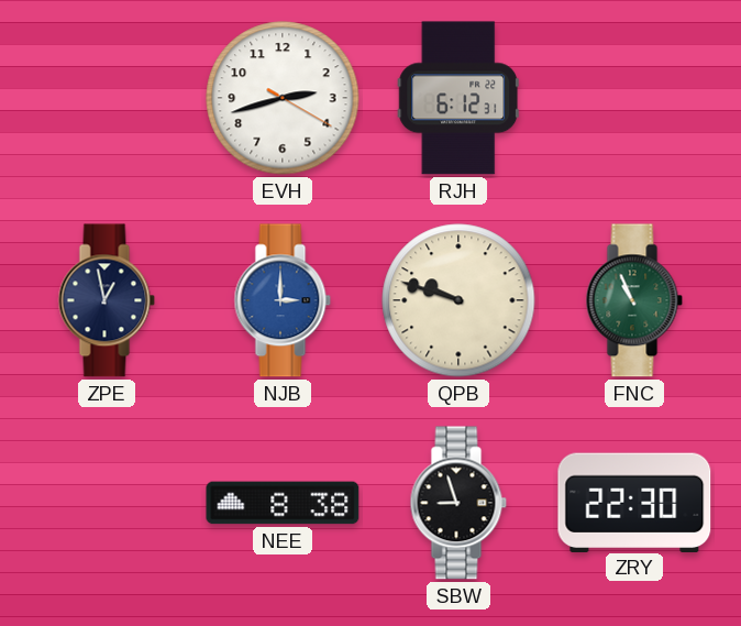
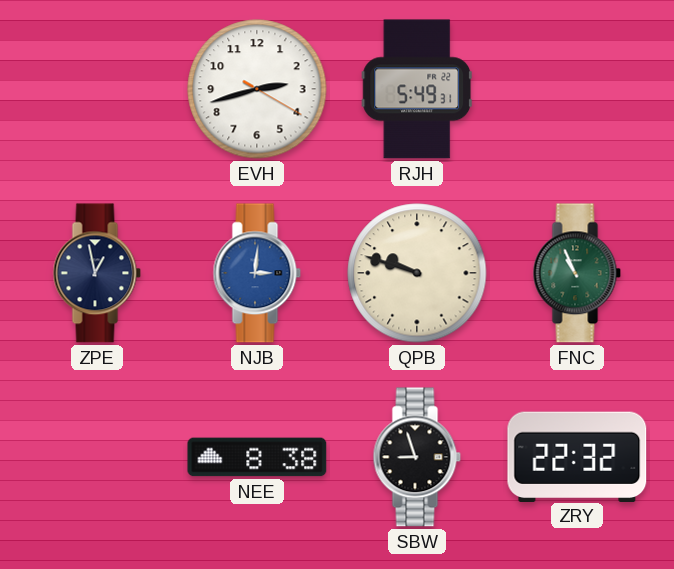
RJH: 6:12 -> 5:49
NJB: 3:00 -> 3:01
ZRY: 22:30 -> 22:32
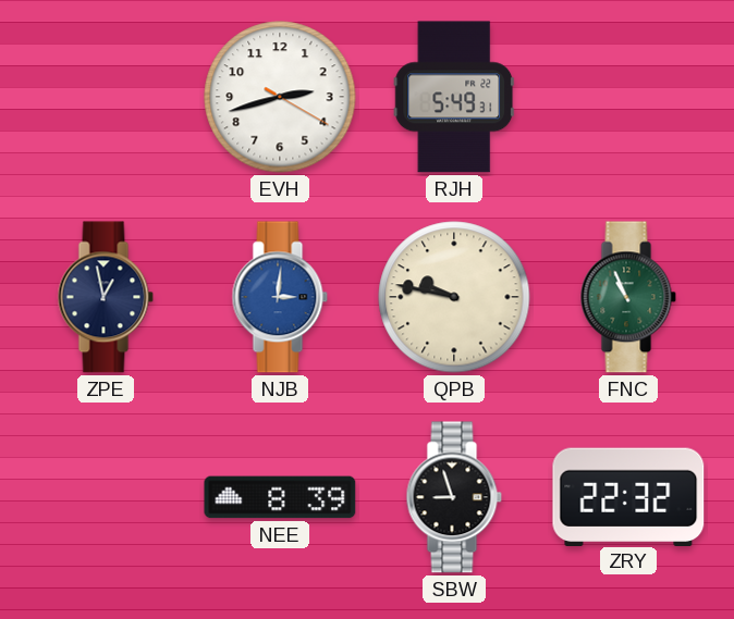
QPB: 9:48 -> 9:47
NEE: 8:38 -> 8:39
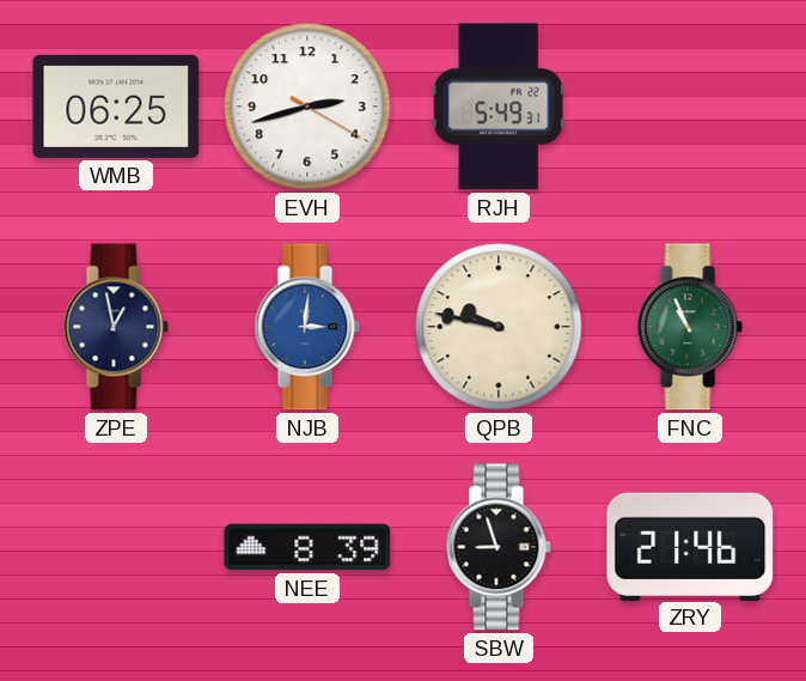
WMB: none -> 06:25
ZRY: 22:32 -> 21:46
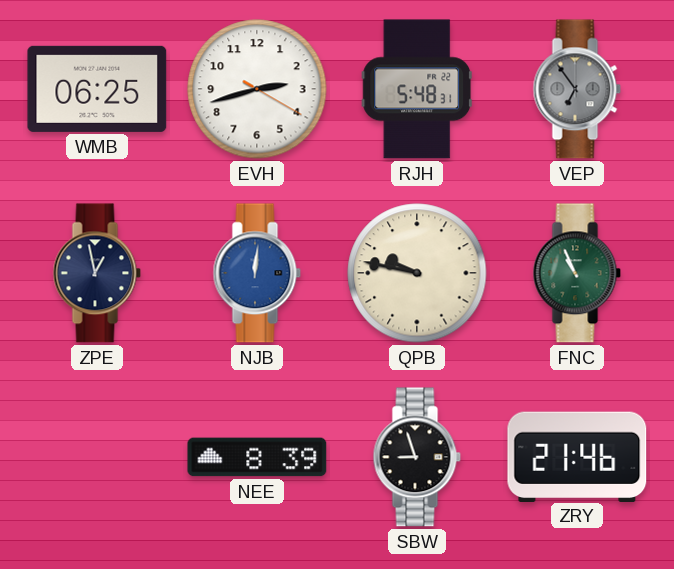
RJH: 5:49 -> 5:48
VEP: none -> 6:54
NJB: 3:01 -> 12:01
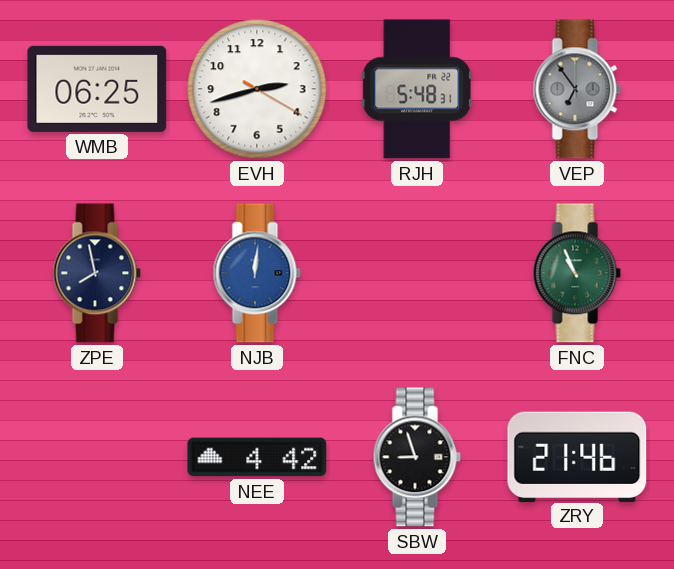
ZPE: 12:58 -> 7:58
QPB: 9:47 -> none
NEE: 8:39 -> 4:42
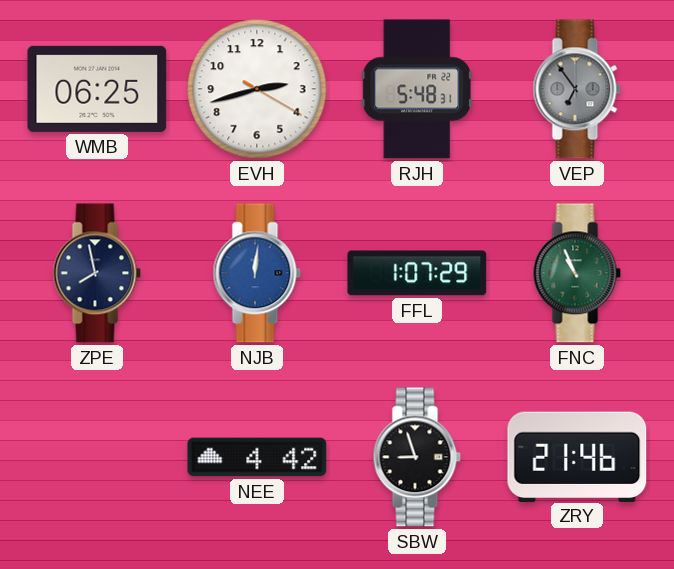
FFL: none -> 1:07
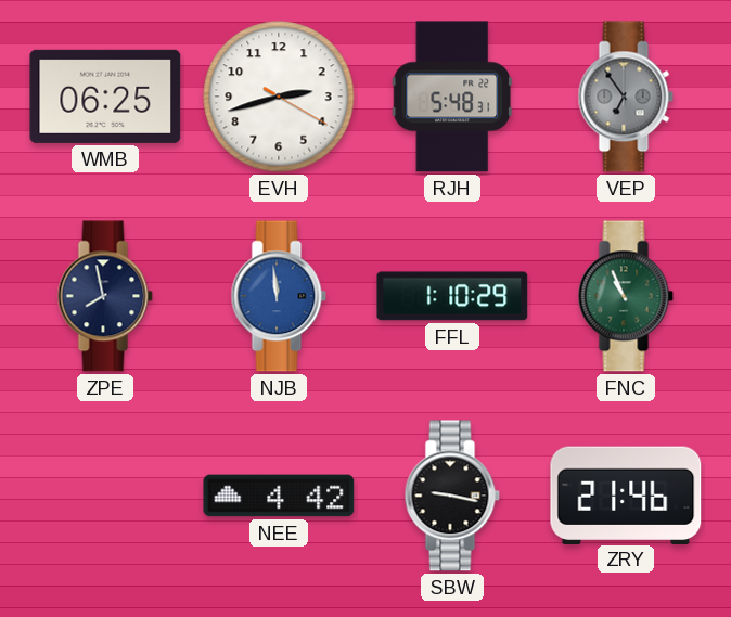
NJB: 12:01 -> 11:59
FFL: 1:07 -> 1:10
SBW: 8:57 -> 9:17
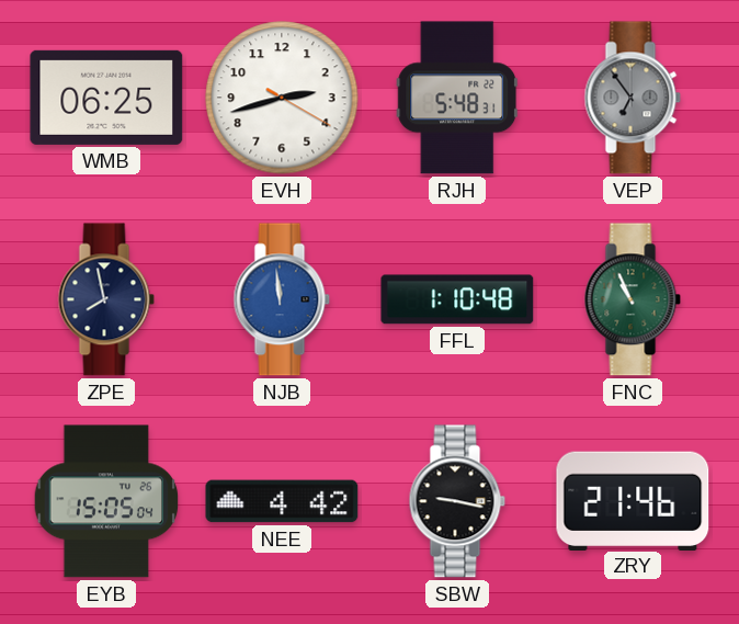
FFL: 1:10:29 -> 1:10:48
EYB: none -> 15:05
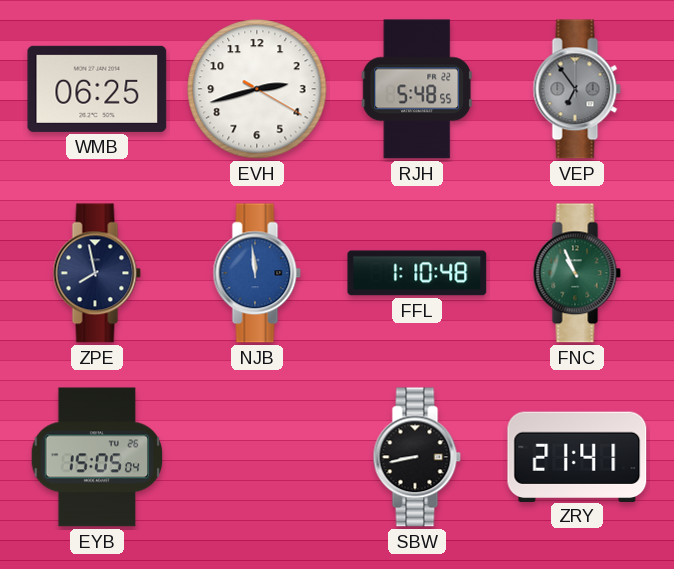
RJH: 5:48:31 -> 5:48:55
NEE: 4:42 -> none
SBW: 9:17 -> 8:43
ZRY: 21:46 -> 21:41
